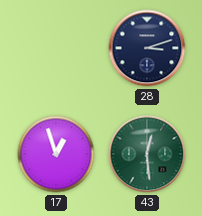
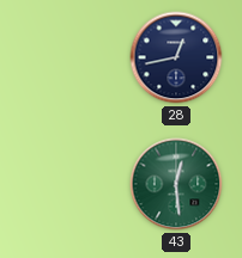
28: 3:12 -> 12:43
17: 12:57 -> none
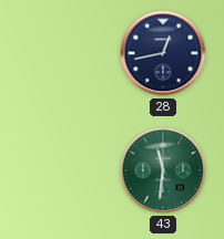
43: 12:29 -> 11:31
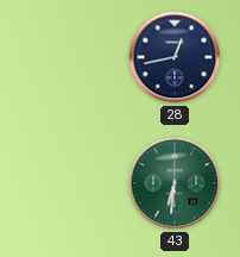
43: 11:31 -> 6:31
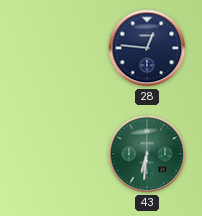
28: 12:43 -> 12:46
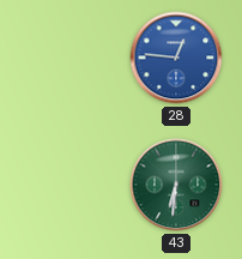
28 dial: navy -> blue
